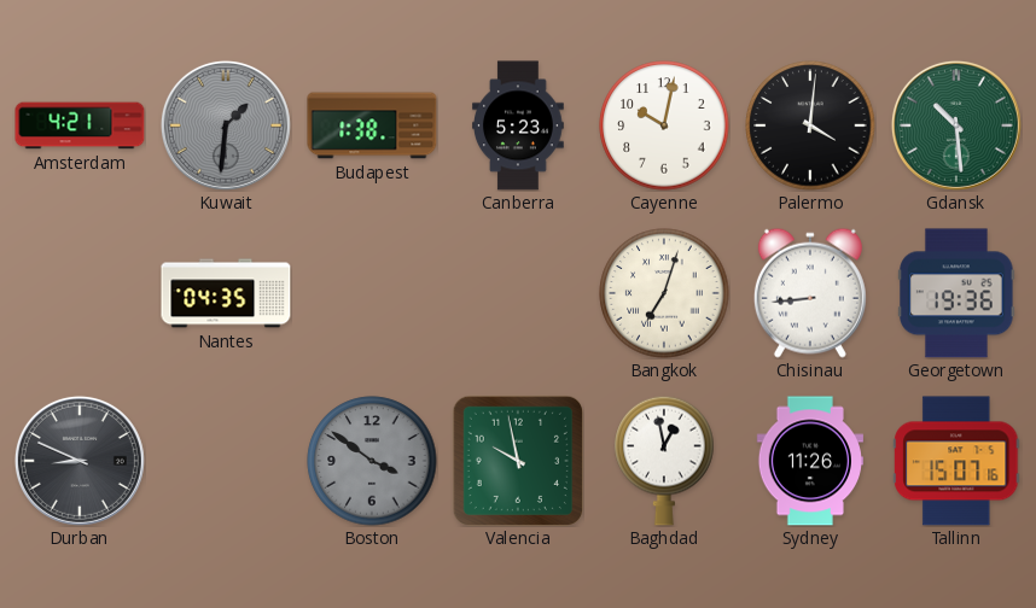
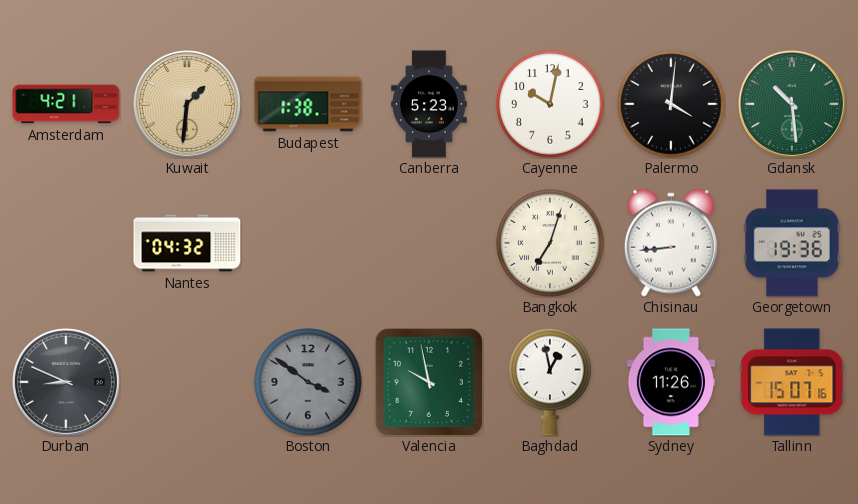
Kuwait dial: grey -> champagne
Nantes: 04:35 -> 04:32
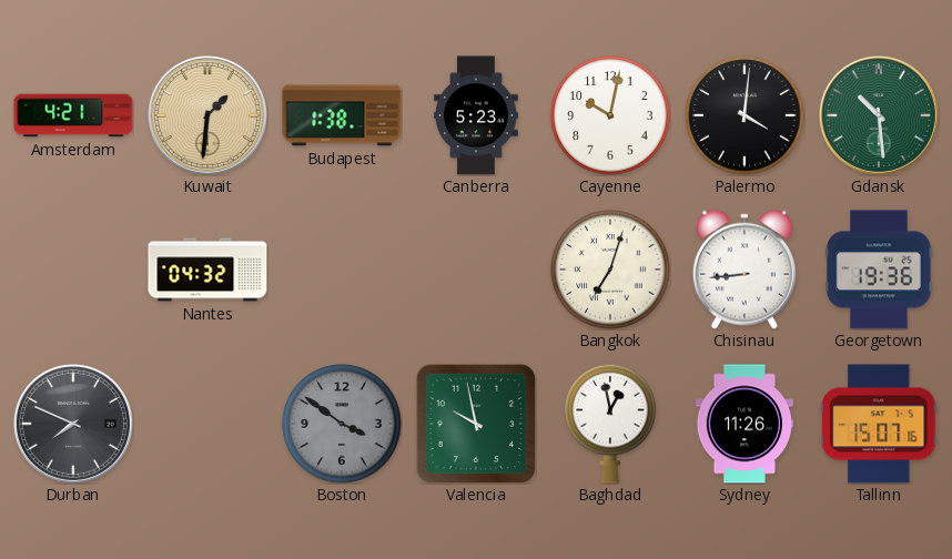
Durban: 8:49 -> 7:49
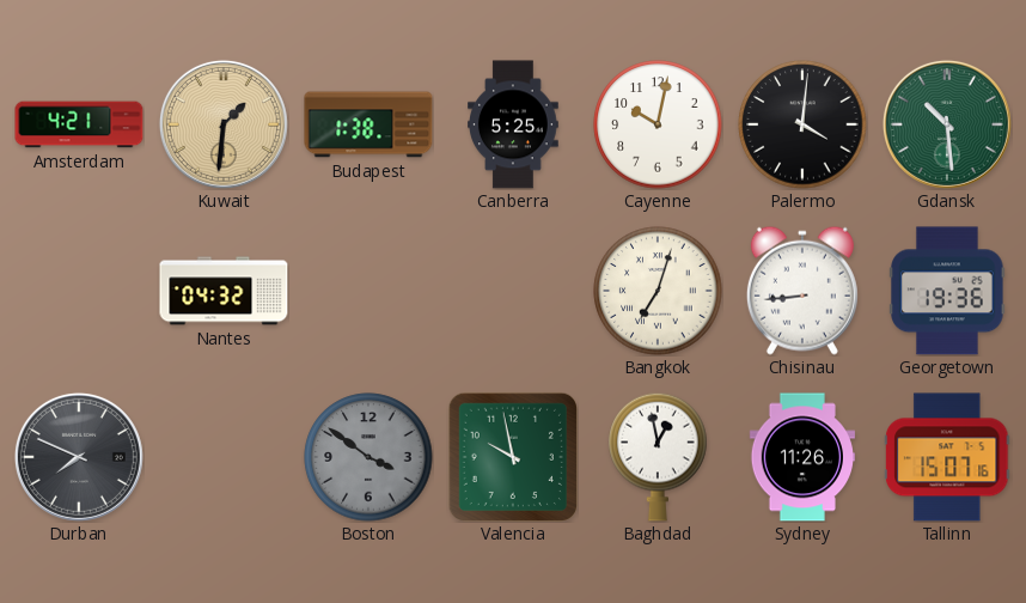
Canberra: 5:23 -> 5:25
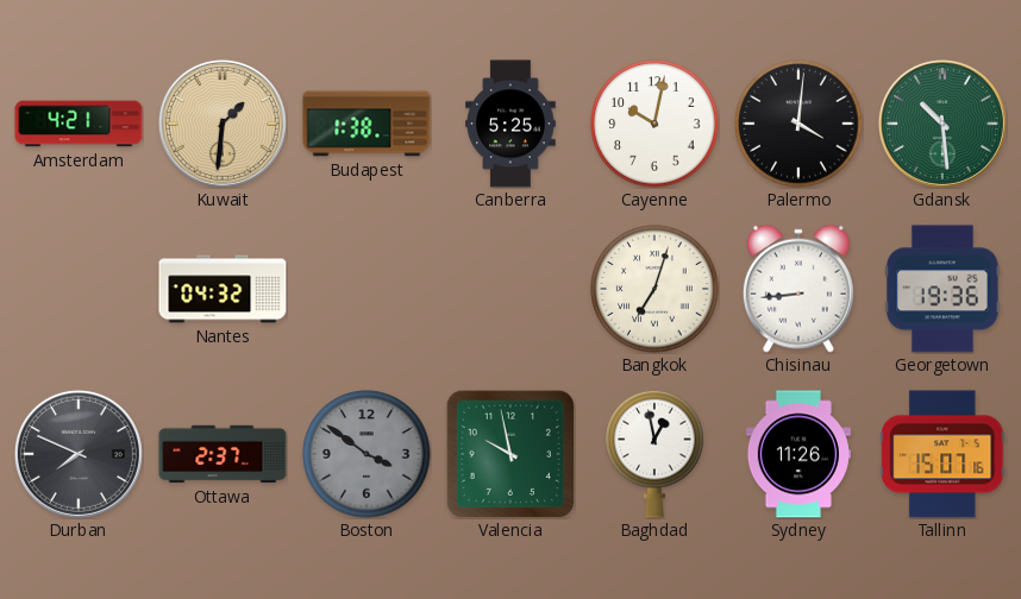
Ottawa: none -> 2:37
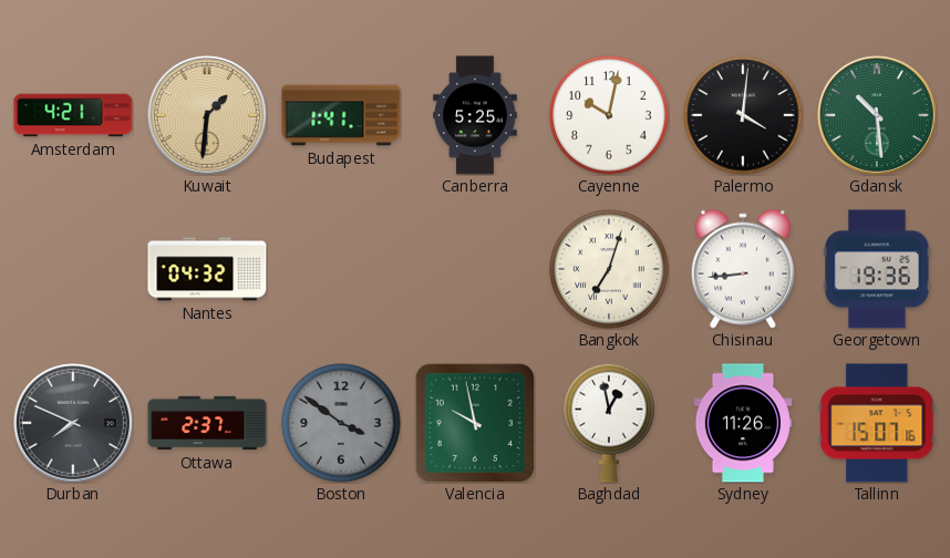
Budapest: 1:38 -> 1:41
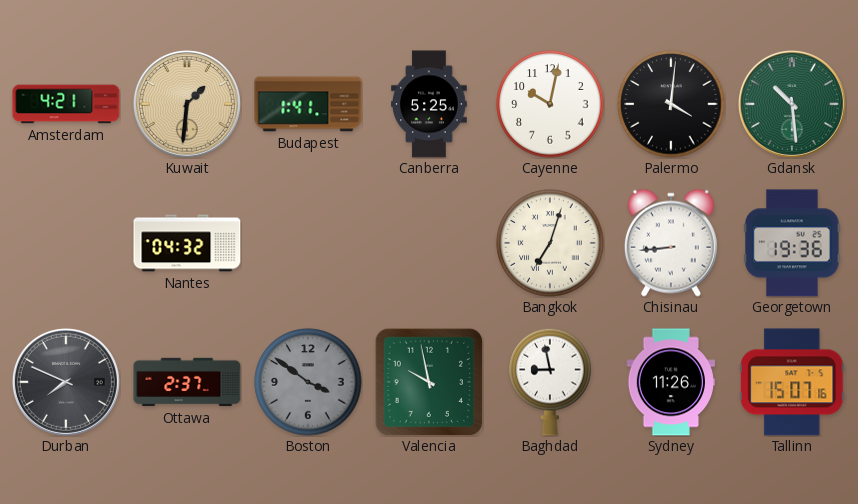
Baghdad: 12:58 -> 8:58
